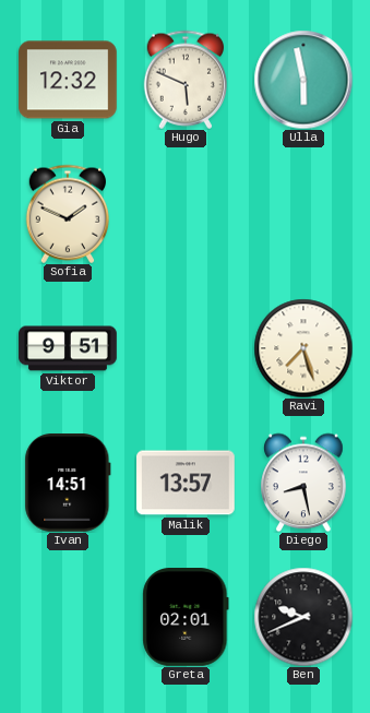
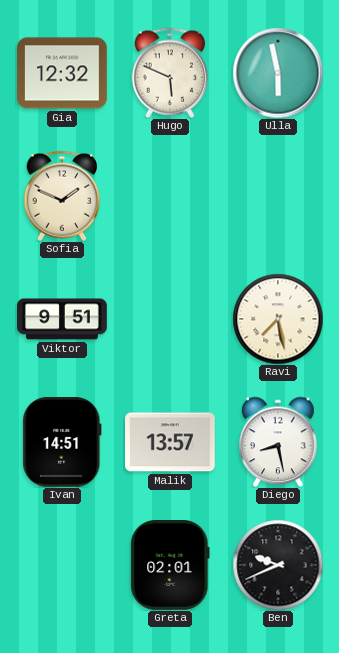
Ravi: 7:27 -> 7:28
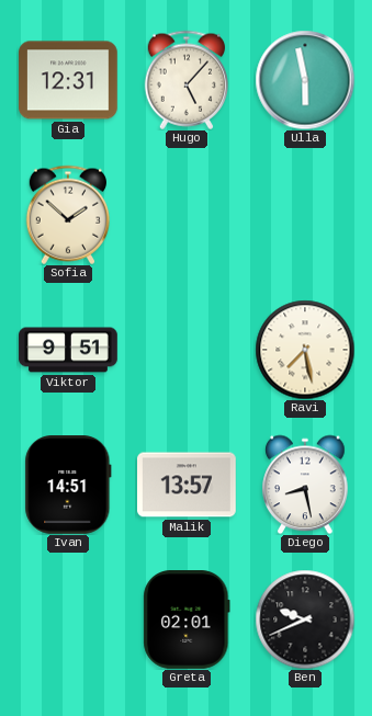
Gia: 12:32 -> 12:31
Hugo: 5:49 -> 5:07
Sofia: 1:49 -> 1:52
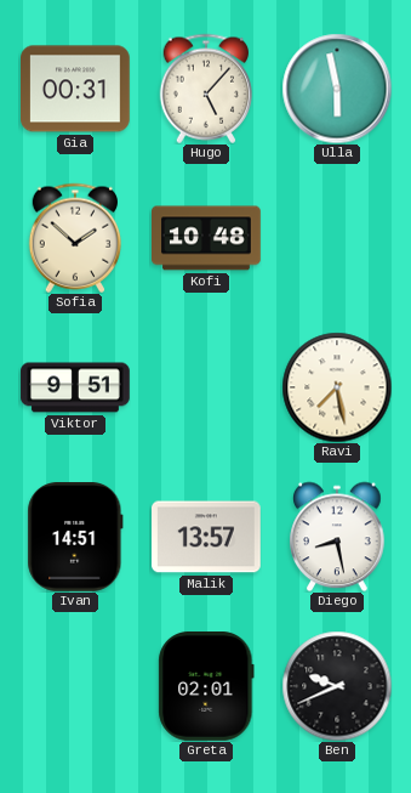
Gia: 12:31 -> 00:31
Kofi: none -> 10:48
